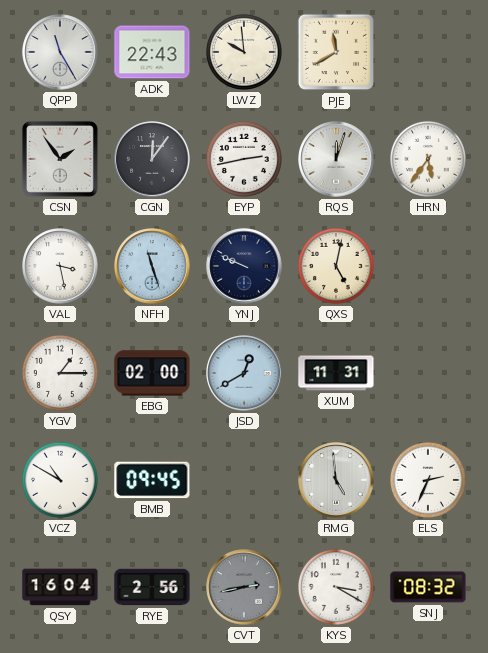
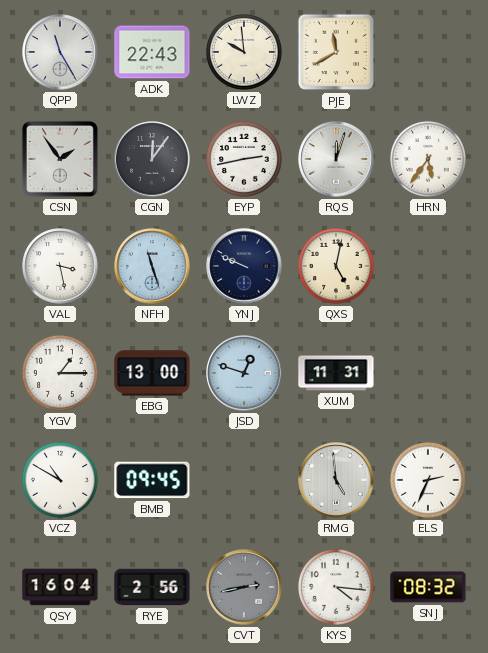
EBG: 02:00 -> 13:00
JSD: 12:40 -> 12:48
KYS: 3:20 -> 4:16
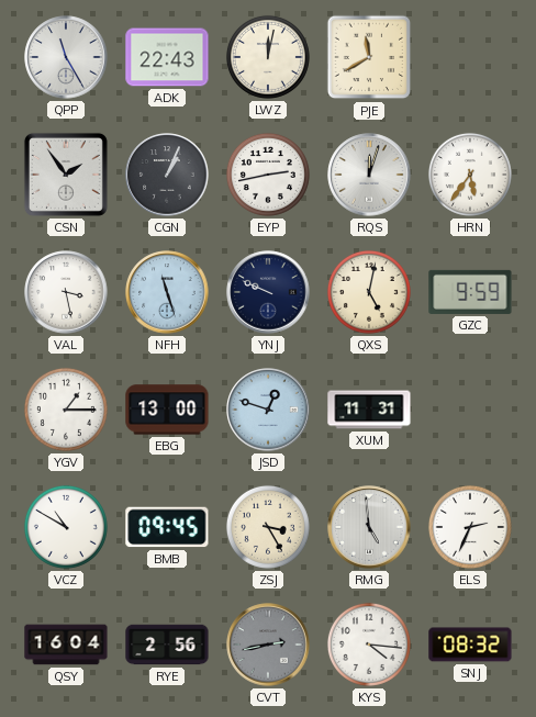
LWZ: 9:59 -> 12:02
CGN: 12:06 -> 1:04
GZC: none -> 9:59
ZSJ: none -> 3:25
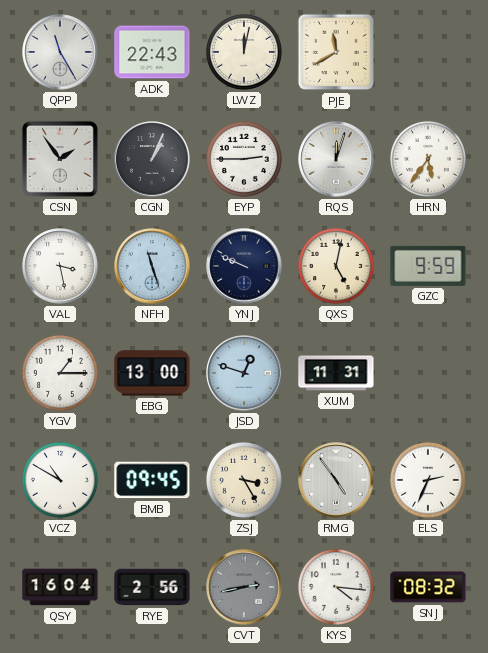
EYP: 2:43 -> 2:45
RMG: 4:59 -> 4:54
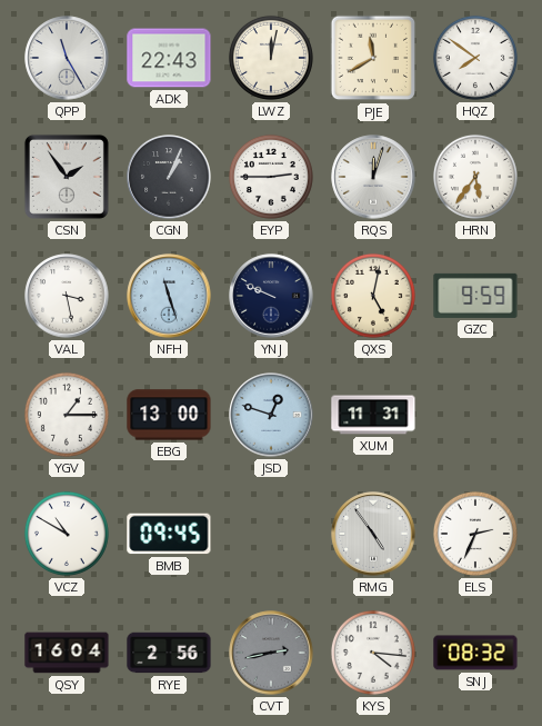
HQZ: none -> 7:51
ZSJ: 3:25 -> none
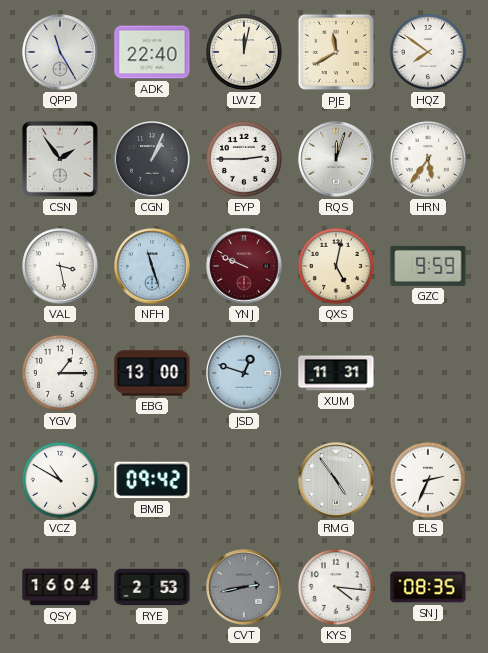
ADK: 22:43 -> 22:40
YNJ dial: navy -> burgundy
BMB: 09:45 -> 09:42
RYE: 2:56 -> 2:53
SNJ: 08:32 -> 08:35
